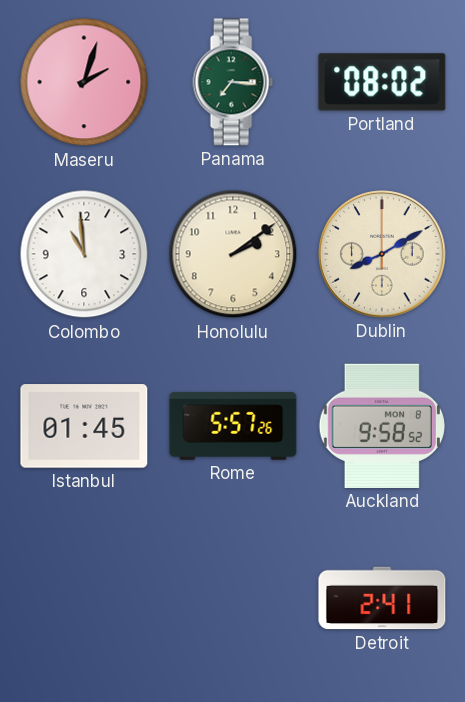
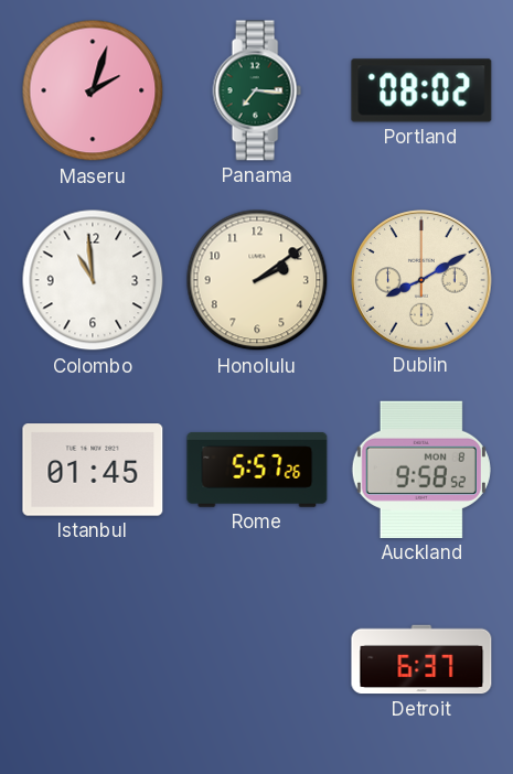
Detroit: 2:41 -> 6:37
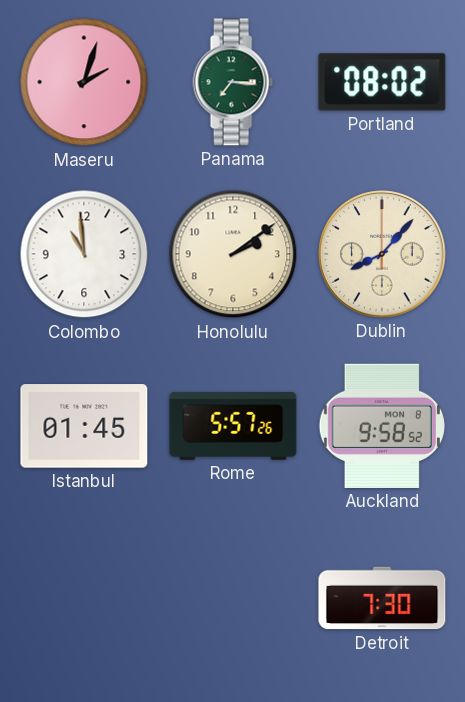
Dublin: 8:10 -> 8:07
Detroit: 6:37 -> 7:30
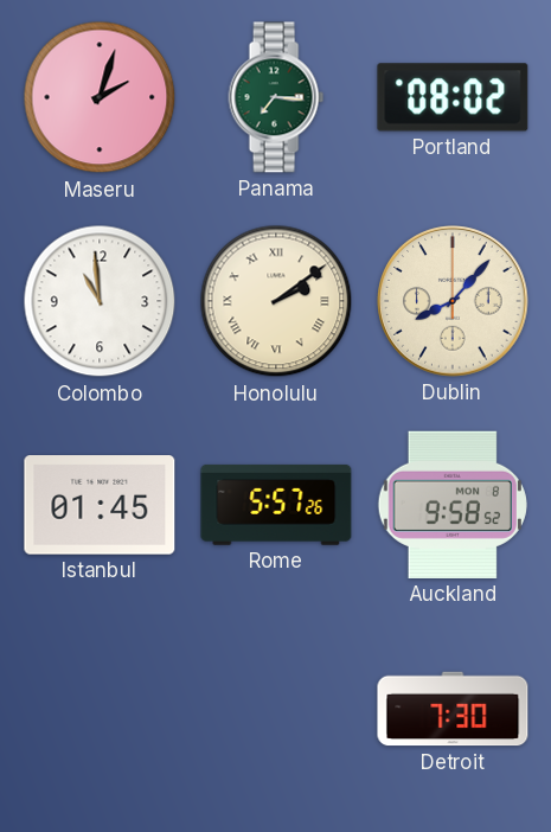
Honolulu numerals: Arabic -> Roman
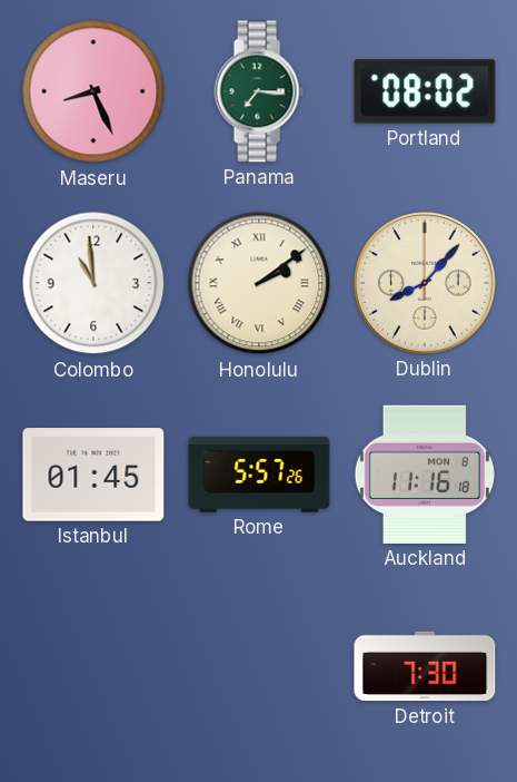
Maseru: 2:03 -> 8:26
Auckland: 9:58 -> 11:16
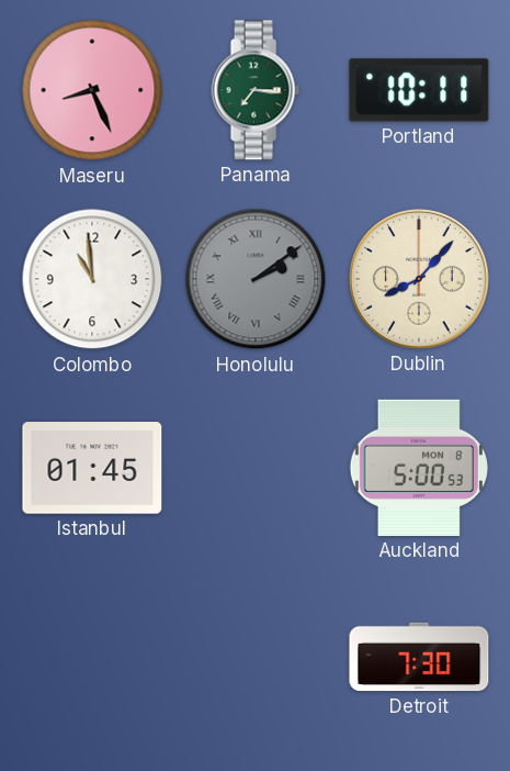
Portland: 08:02 -> 10:11
Honolulu dial: cream -> grey
Rome: 5:57 -> none
Auckland: 11:16 -> 5:00
